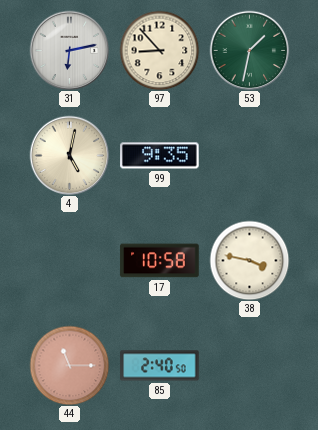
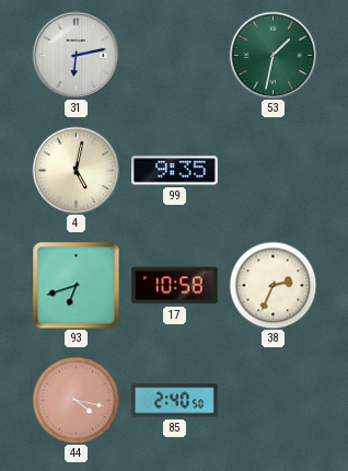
97: 8:53 -> none
93: none -> 6:42
38: 3:47 -> 2:34
44: 11:15 -> 4:17
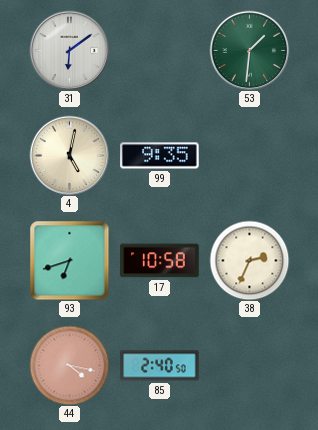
31: 6:13 -> 6:09
53: 1:32 -> 1:31
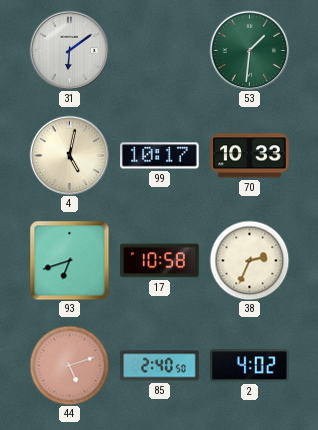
99: 9:35 -> 10:17
70: none -> 10:33
44: 4:17 -> 5:12
2: none -> 4:02
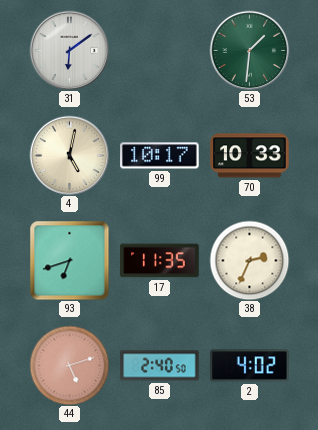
17: 10:58 -> 11:35
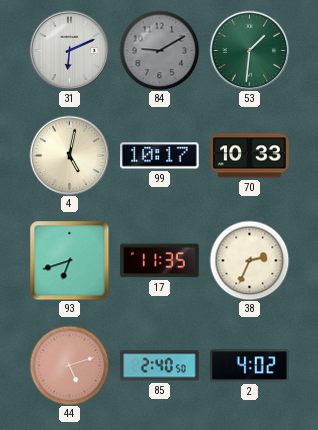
31: 6:09 -> 6:11
84: none -> 9:10
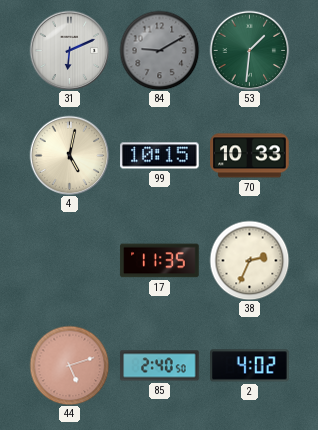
99: 10:17 -> 10:15
93: 6:42 -> none
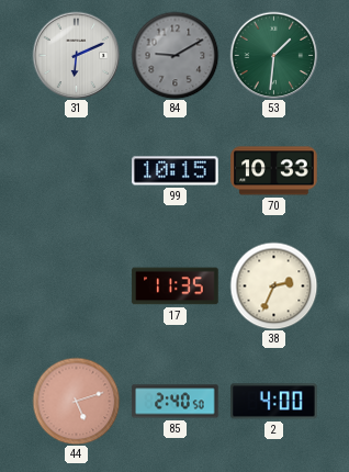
4: 5:02 -> none
2: 4:02 -> 4:00
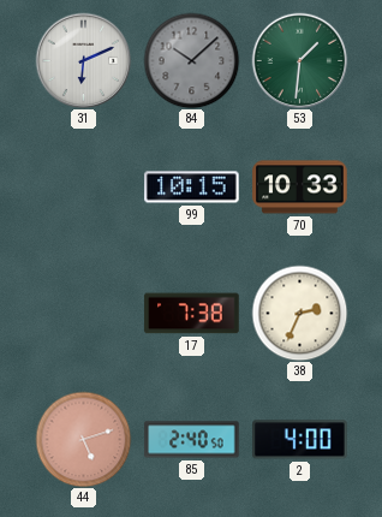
84: 9:10 -> 10:08
17: 11:35 -> 7:38
